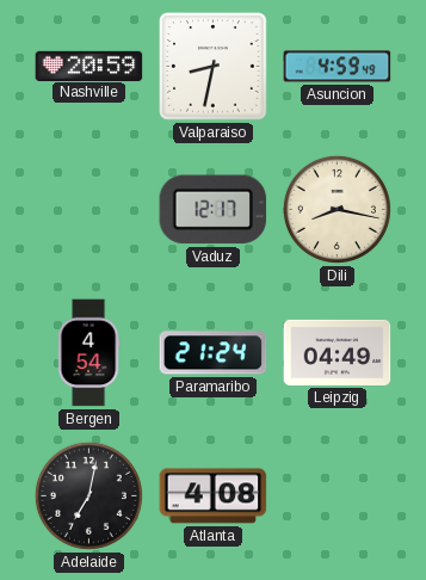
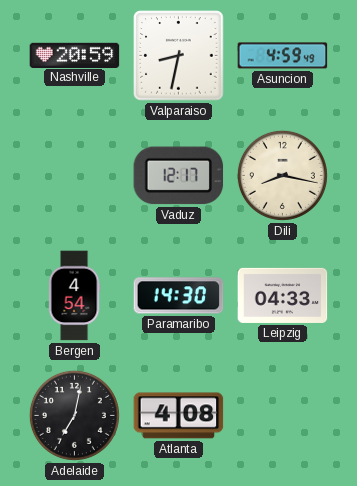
Paramaribo: 21:24 -> 14:30
Leipzig: 04:49 -> 04:33
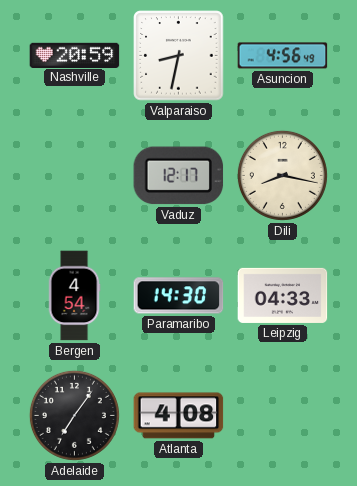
Asuncion: 4:59 -> 4:56
Adelaide: 7:02 -> 7:06
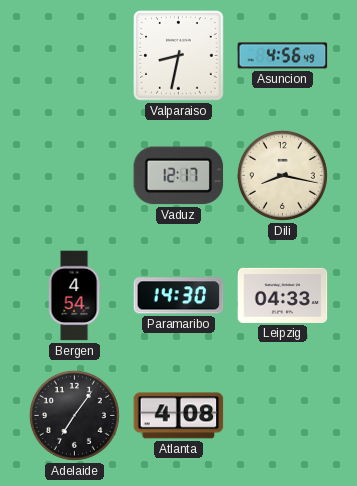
Nashville: 20:59 -> none
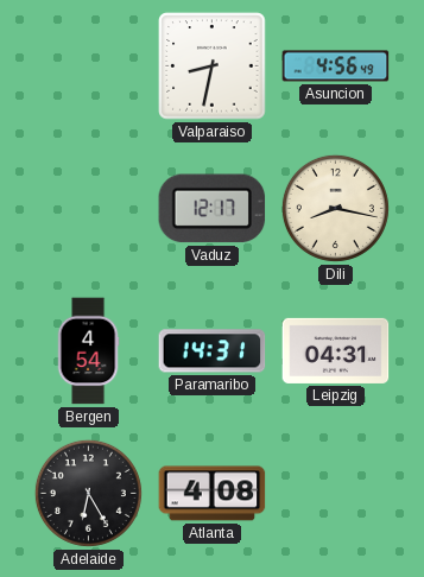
Paramaribo: 14:30 -> 14:31
Leipzig: 04:33 -> 04:31
Adelaide: 7:06 -> 6:25
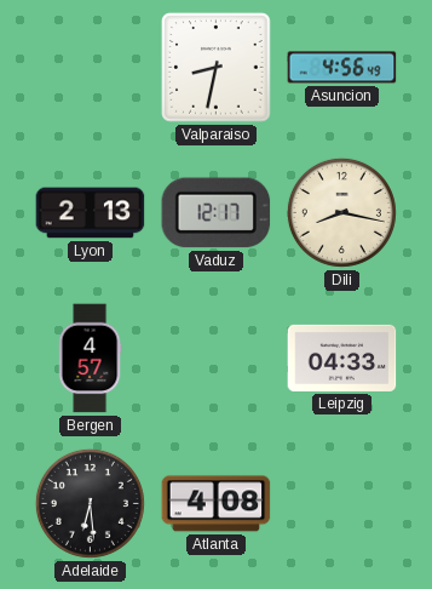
Lyon: none -> 2:13
Bergen: 4:54 -> 4:57
Paramaribo: 14:31 -> none
Leipzig: 04:31 -> 04:33
Adelaide: 6:25 -> 6:29
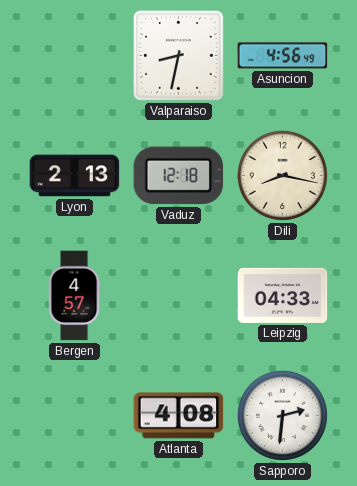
Vaduz: 12:17 -> 12:18
Adelaide: 6:29 -> none
Sapporo: none -> 2:31
